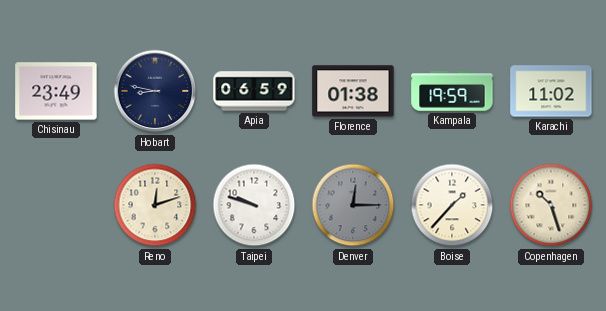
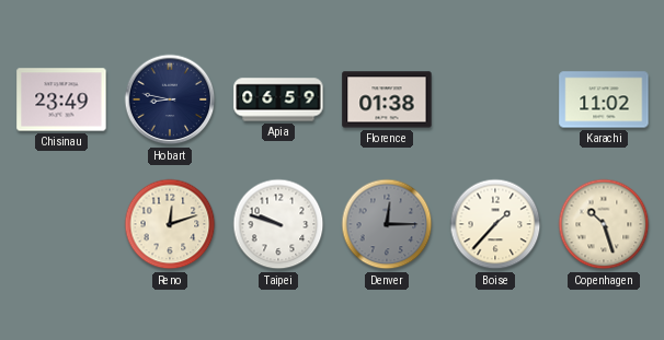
Kampala: 19:59 -> none
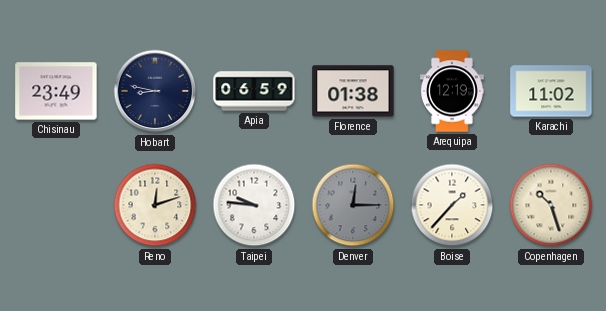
Arequipa: none -> 12:19
Taipei: 9:48 -> 9:46
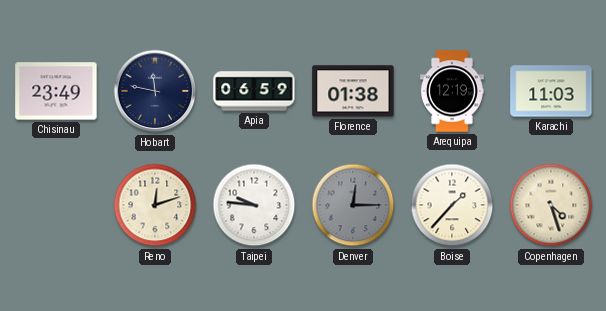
Hobart: 8:47 -> 11:47
Karachi: 11:02 -> 11:03
Copenhagen: 10:27 -> 4:27
